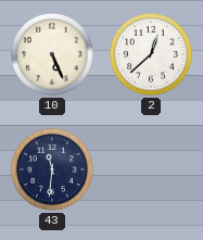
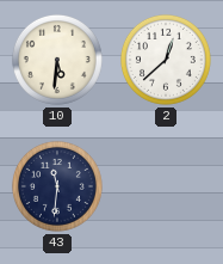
10: 5:26 -> 5:31
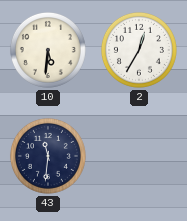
2: 12:38 -> 12:35
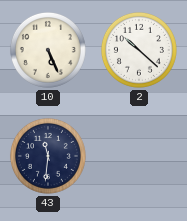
10: 5:31 -> 5:26
2: 12:35 -> 10:22
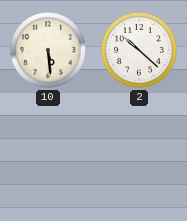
10: 5:26 -> 5:29
43: 11:31 -> none
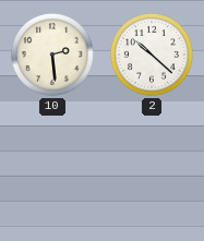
10: 5:29 -> 2:29
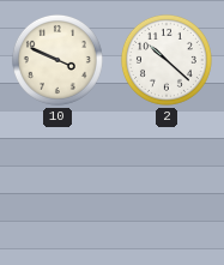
10: 2:29 -> 3:49
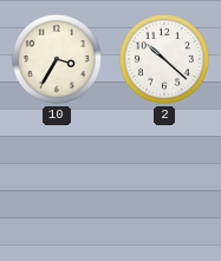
10: 3:49 -> 3:35
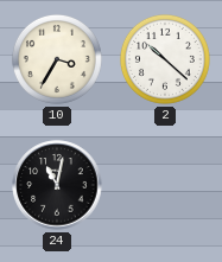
24: none -> 11:02
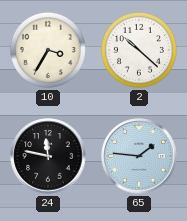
24: 11:02 -> 11:47
65: none -> 1:46
